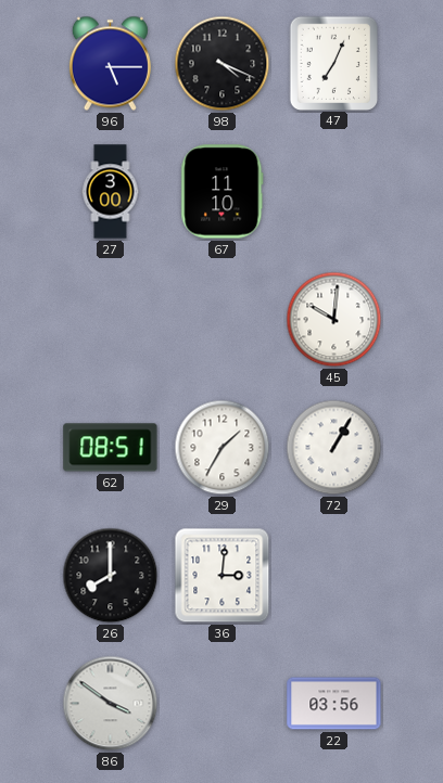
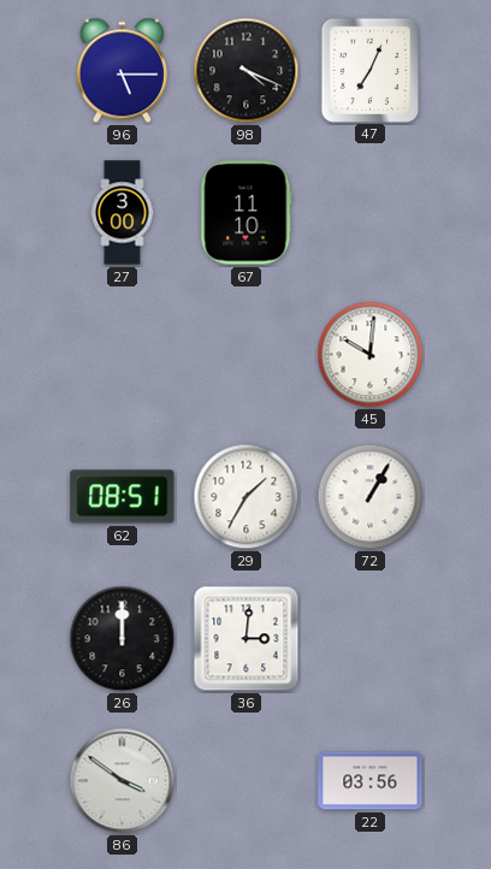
26: 8:00 -> 12:00
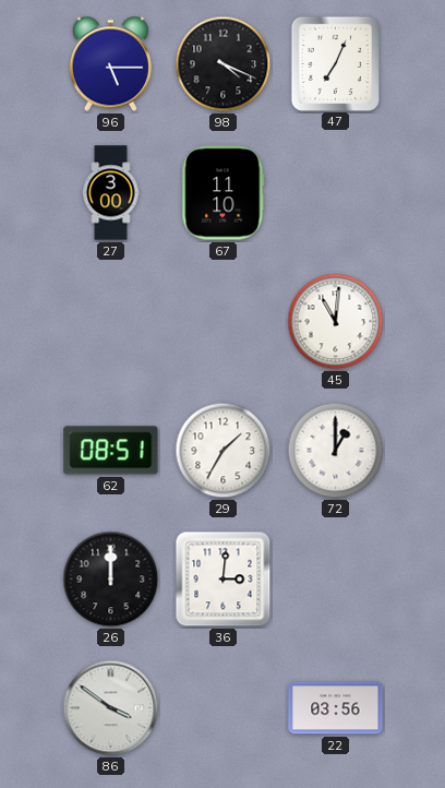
45: 10:01 -> 11:01
72: 1:05 -> 1:00
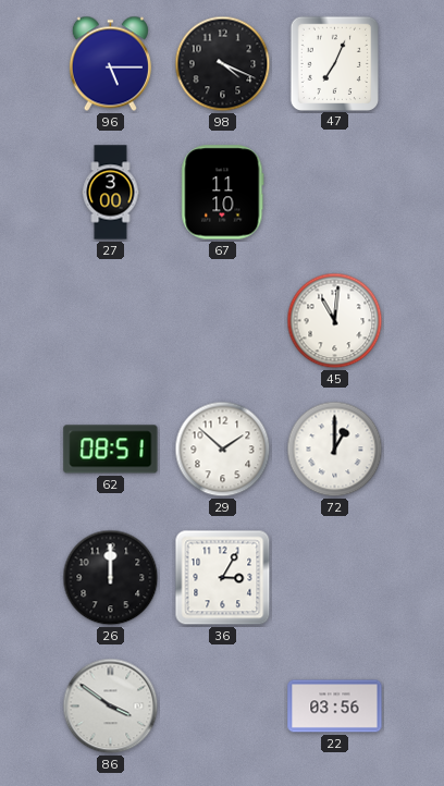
29: 1:35 -> 1:52
36: 3:01 -> 3:05
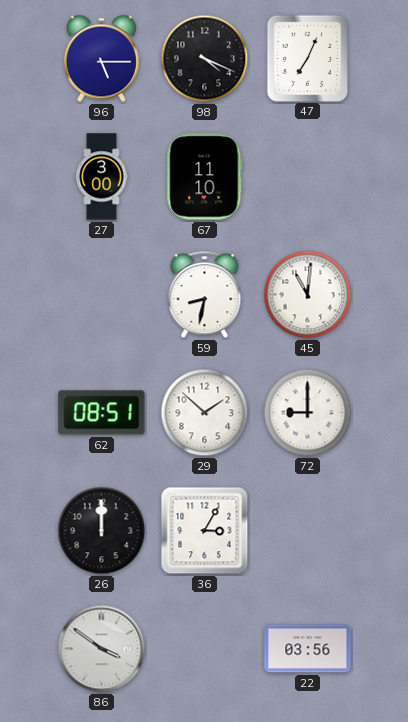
59: none -> 8:32
72: 1:00 -> 9:00
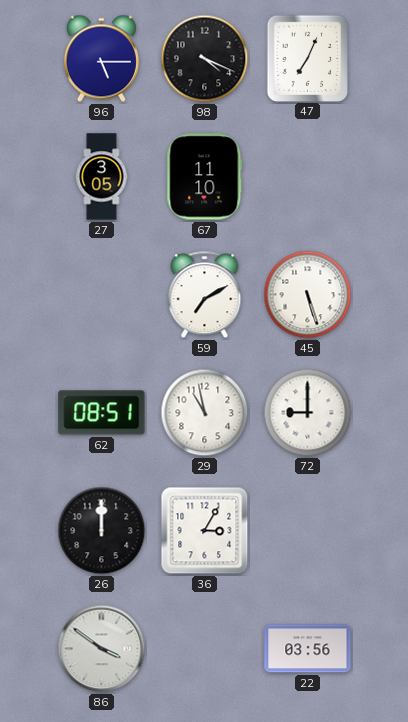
27: 3:00 -> 3:05
59: 8:32 -> 7:10
45: 11:01 -> 5:27
29: 1:52 -> 10:58
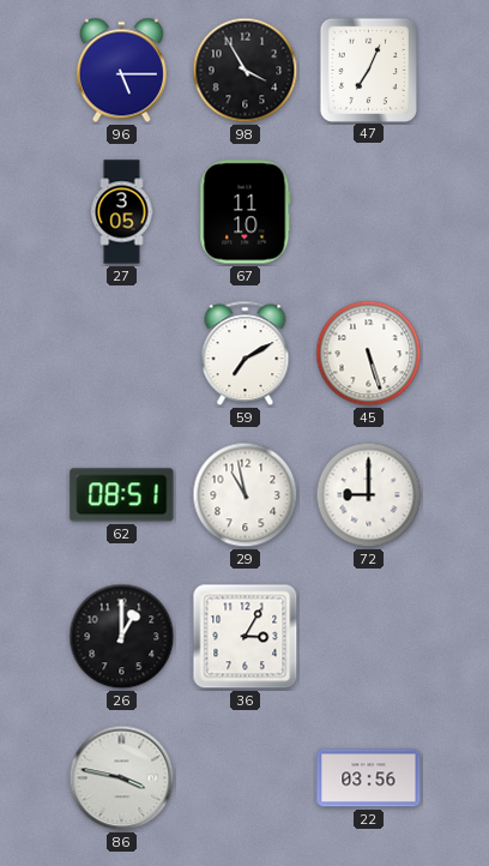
98: 4:19 -> 3:55
26: 12:00 -> 1:00
86: 3:51 -> 3:47
